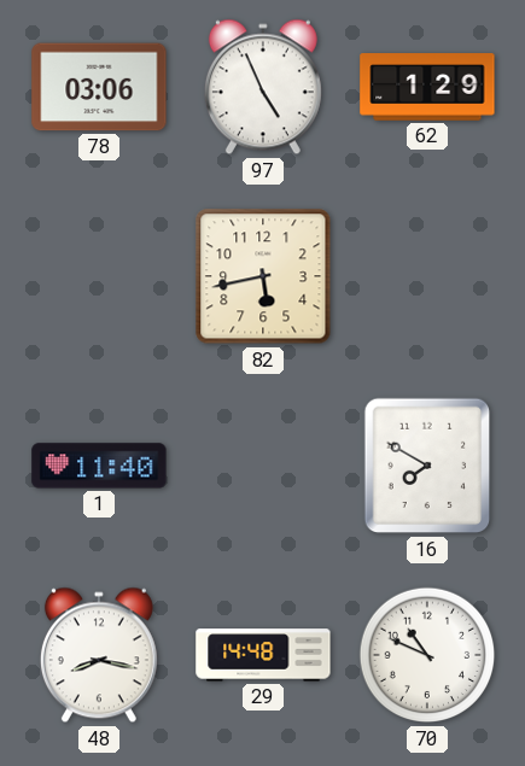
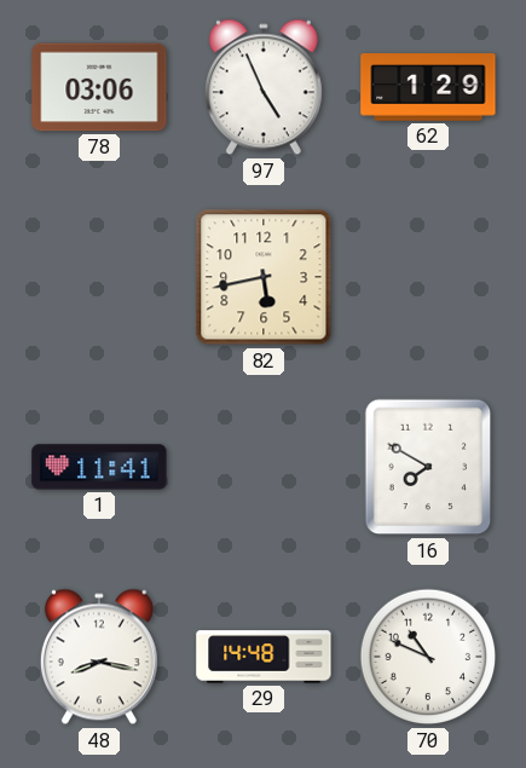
1: 11:40 -> 11:41
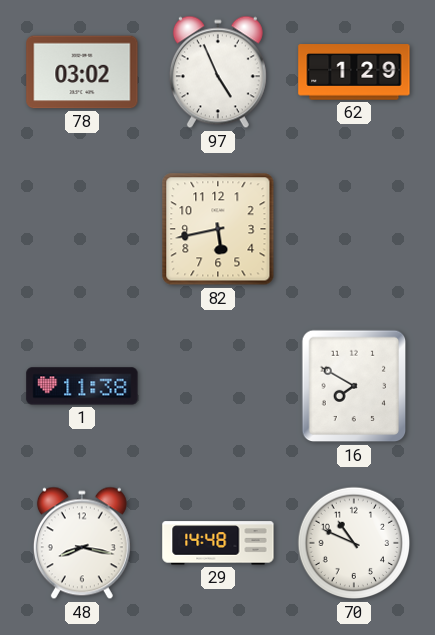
78: 03:06 -> 03:02
1: 11:41 -> 11:38
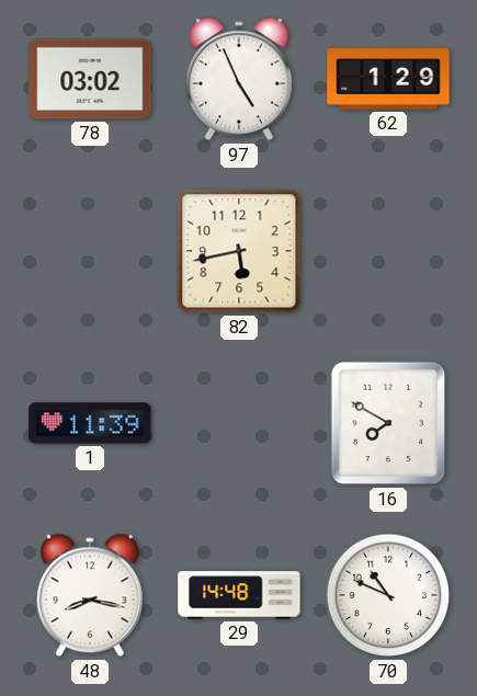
1: 11:38 -> 11:39
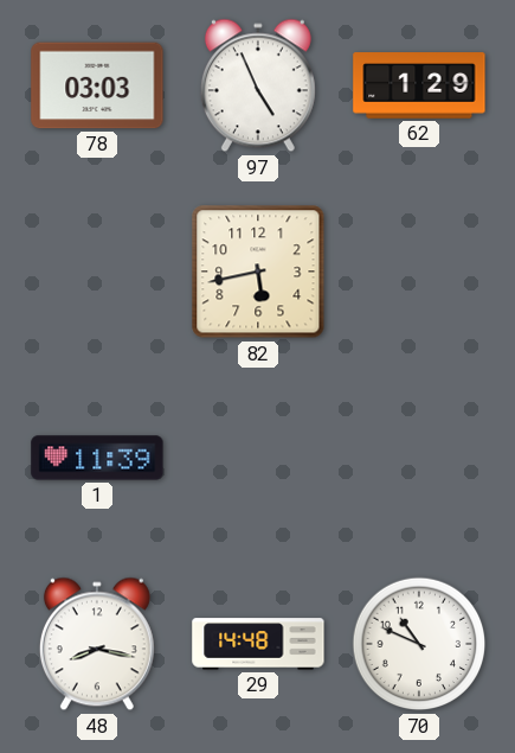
78: 03:02 -> 03:03
16: 7:50 -> none
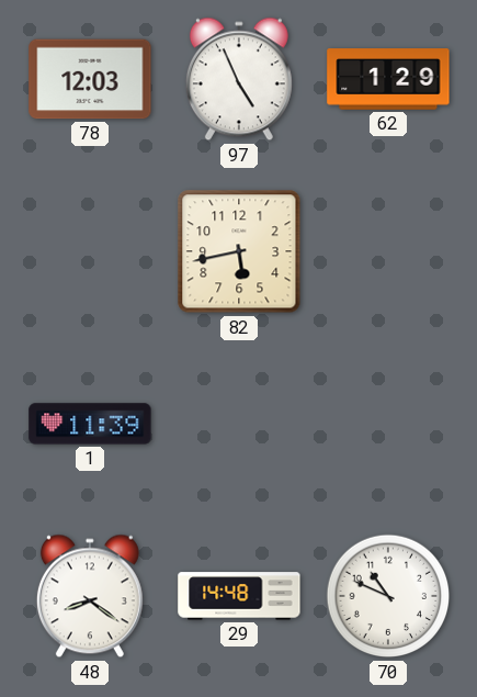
78: 03:03 -> 12:03
48: 8:17 -> 8:21
